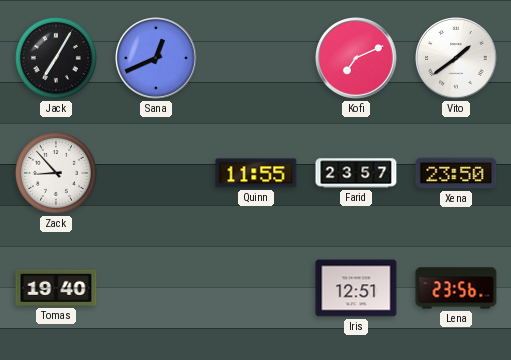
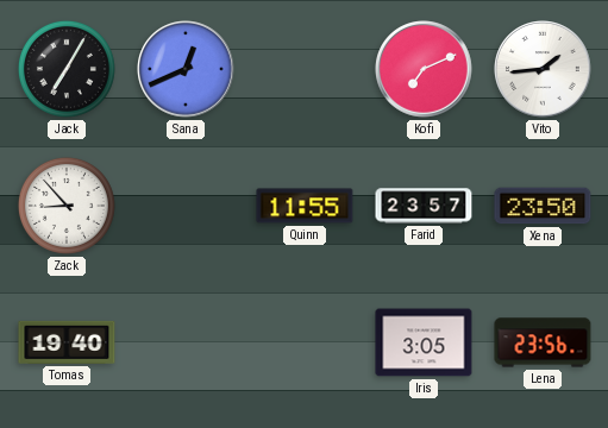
Vito: 1:39 -> 1:44
Iris: 12:51 -> 3:05
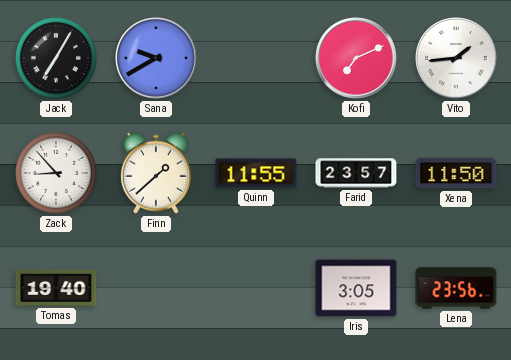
Sana: 12:41 -> 9:40
Finn: none -> 1:38
Xena: 23:50 -> 11:50
